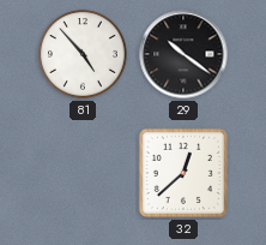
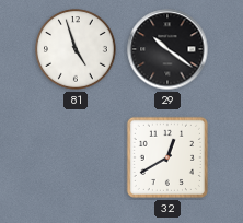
81: 4:53 -> 4:57
32: 12:38 -> 12:40
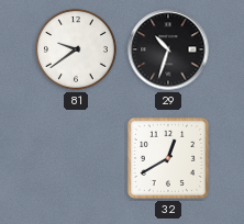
81: 4:57 -> 9:39
29: 10:21 -> 10:33
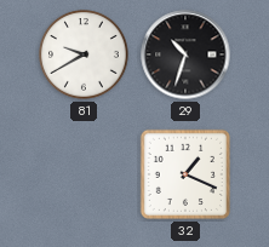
81: 9:39 -> 9:40
32: 12:40 -> 1:19
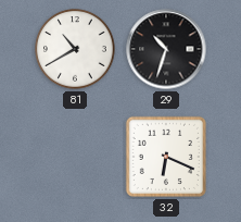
81: 9:40 -> 10:40
32: 1:19 -> 6:19
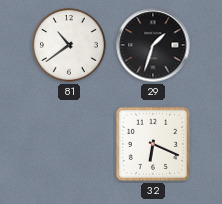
81: 10:40 -> 10:39
29: 10:33 -> 1:33
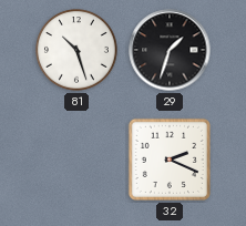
81: 10:39 -> 10:27
32: 6:19 -> 2:19
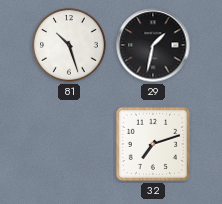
29: 1:33 -> 1:32
32: 2:19 -> 7:12
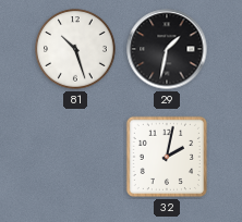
32: 7:12 -> 2:02
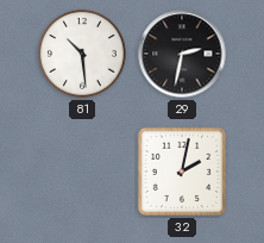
81: 10:27 -> 10:29
29: 1:32 -> 2:32
